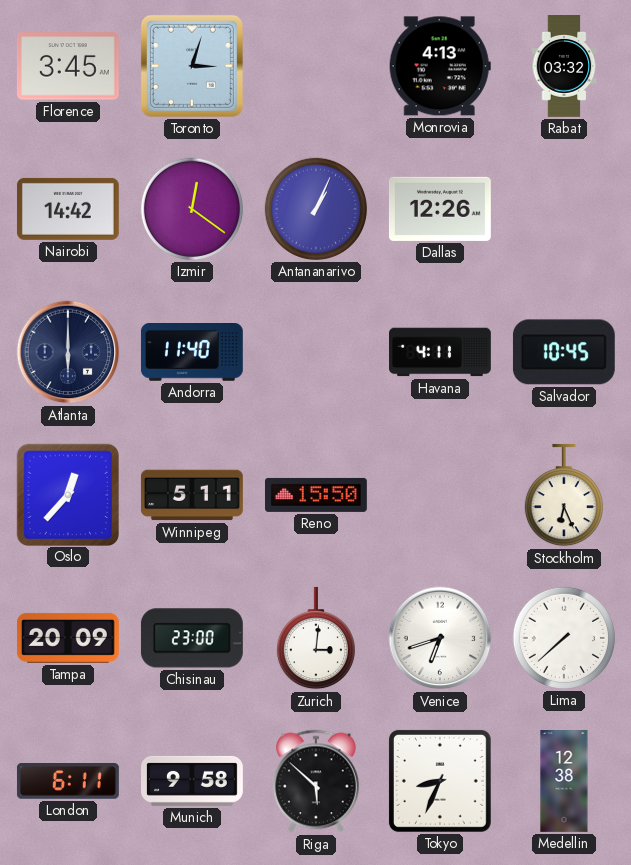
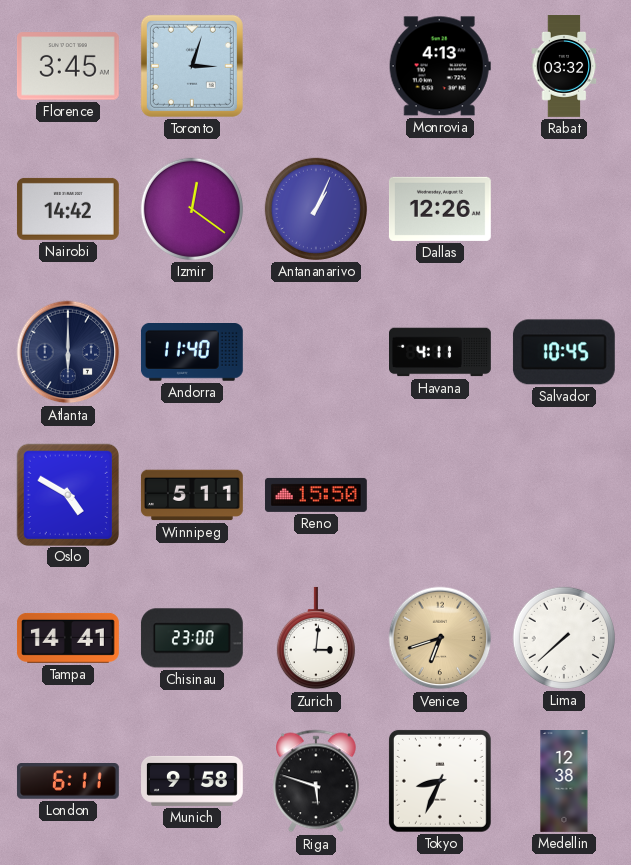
Oslo: 12:37 -> 4:50
Stockholm: 6:26 -> none
Tampa: 20:09 -> 14:41
Venice dial: white -> champagne
Riga: 5:52 -> 5:48
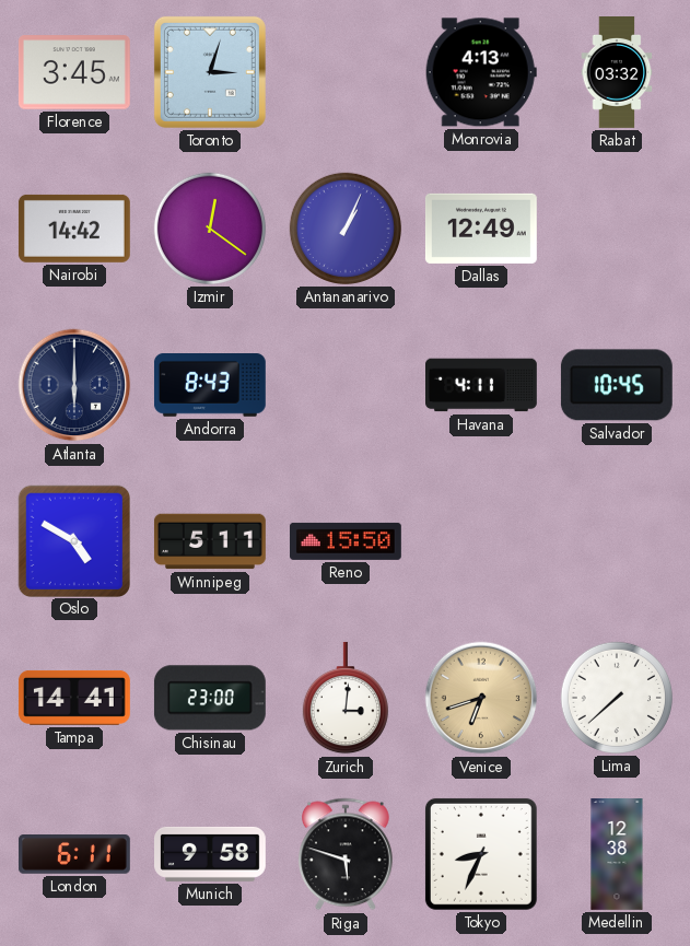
Dallas: 12:26 -> 12:49
Andorra: 11:40 -> 8:43
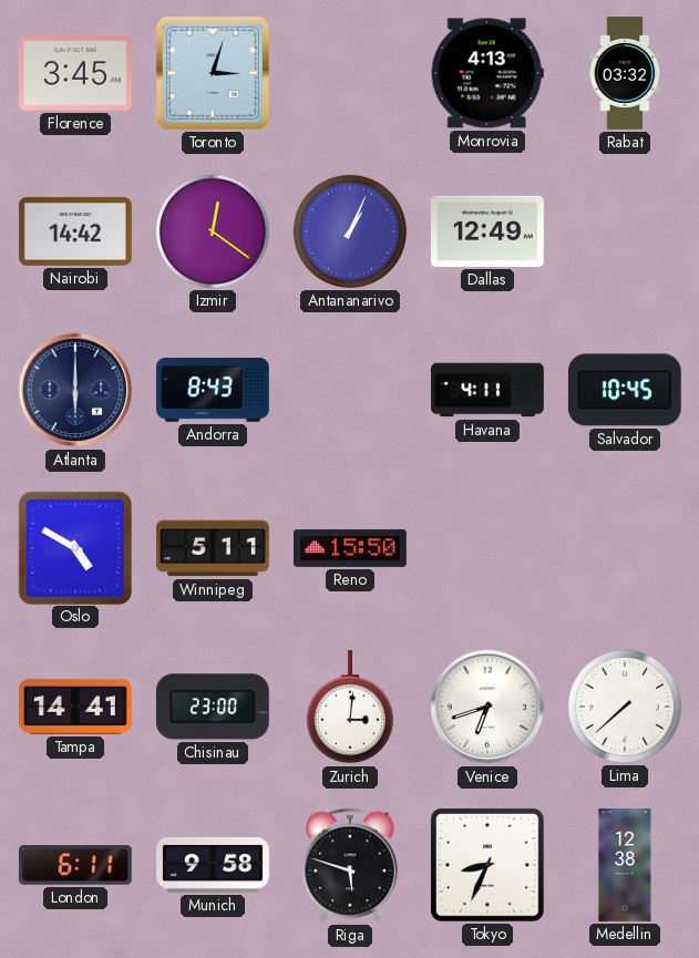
Venice dial: champagne -> white
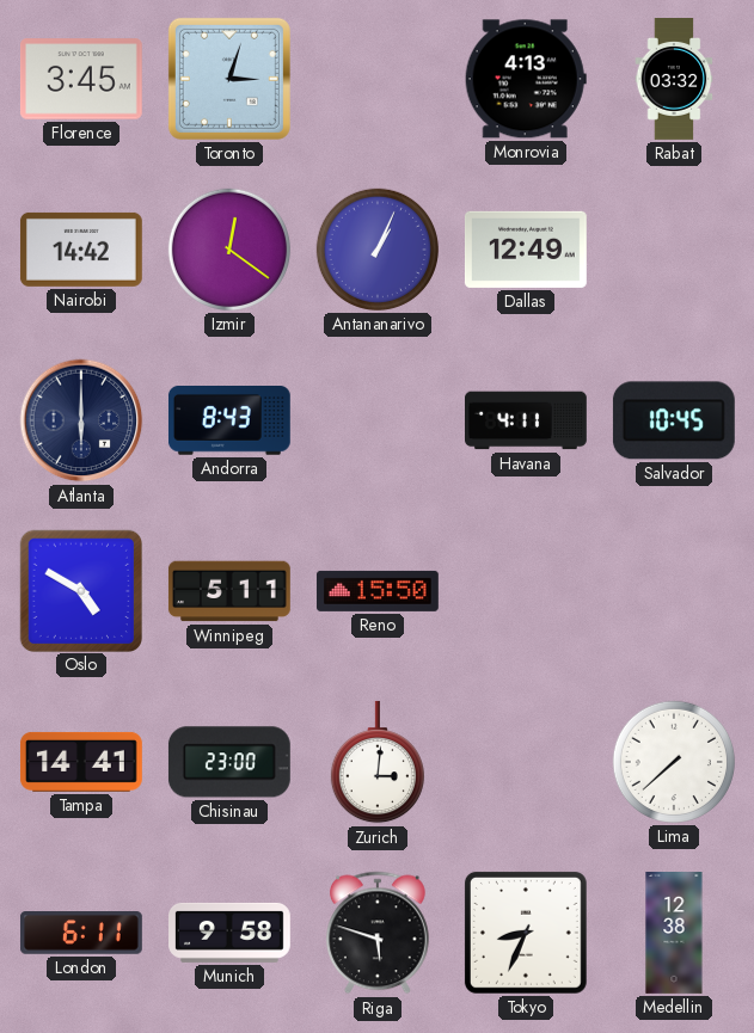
Venice: 6:42 -> none
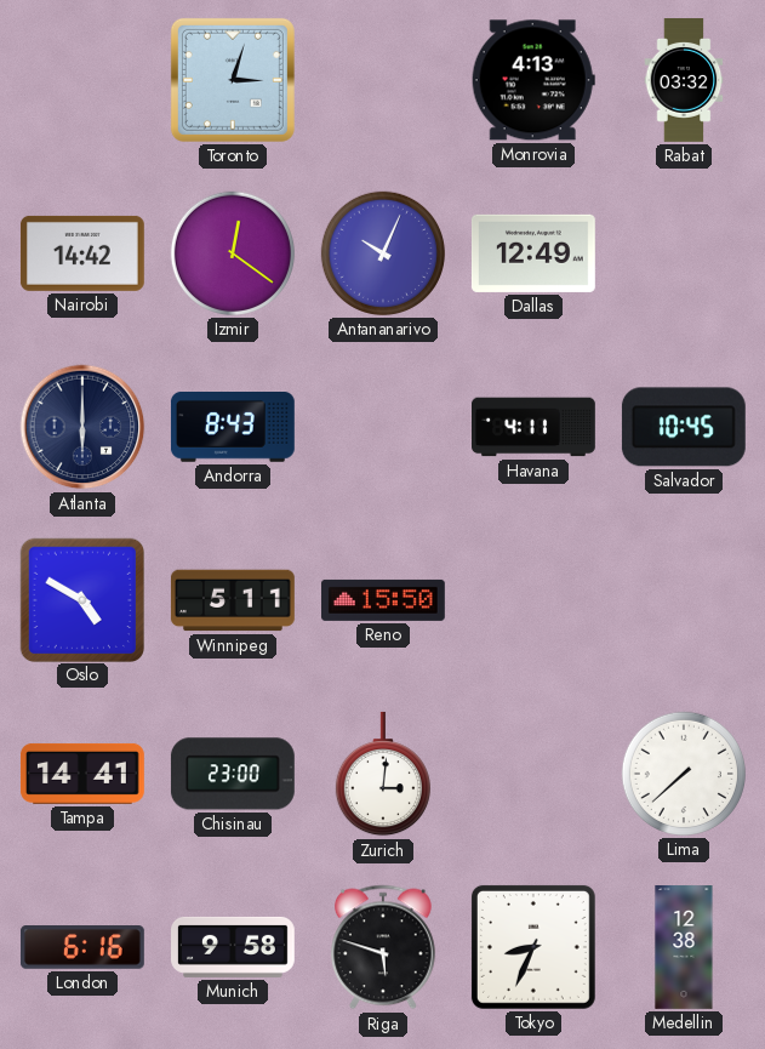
Florence: 3:45 -> none
Antananarivo: 1:04 -> 10:04
London: 6:11 -> 6:16
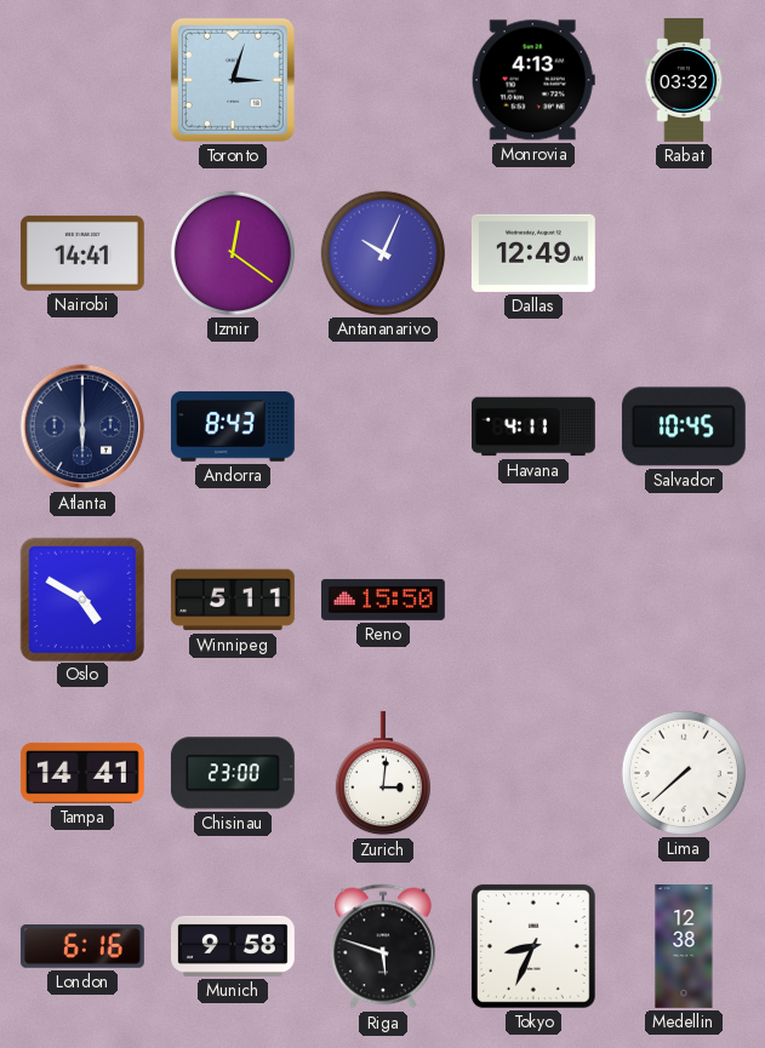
Nairobi: 14:42 -> 14:41
